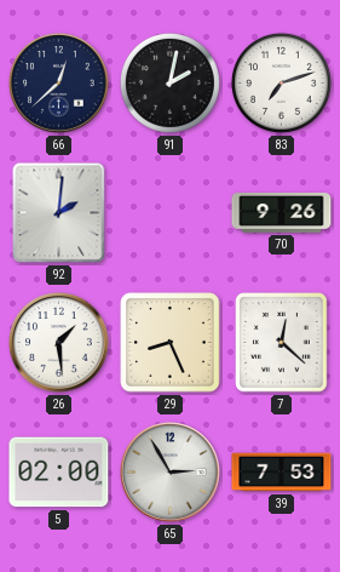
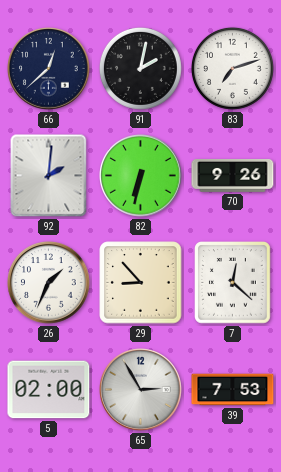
82: none -> 6:32
26: 1:29 -> 1:34
29: 8:26 -> 8:53
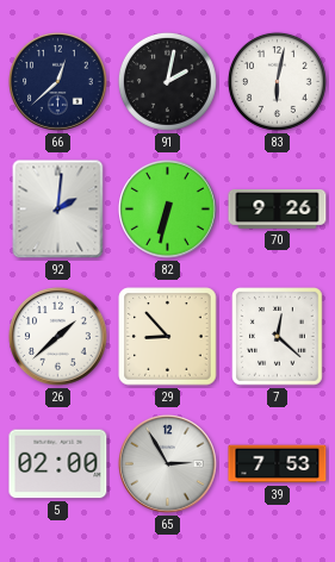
83: 7:12 -> 6:02
26: 1:34 -> 1:38
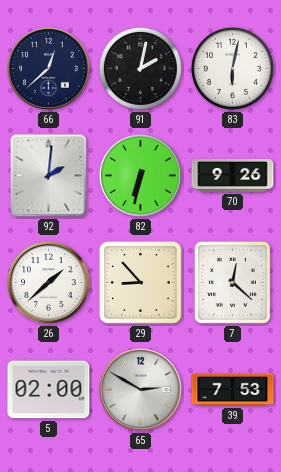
65: 2:55 -> 2:50
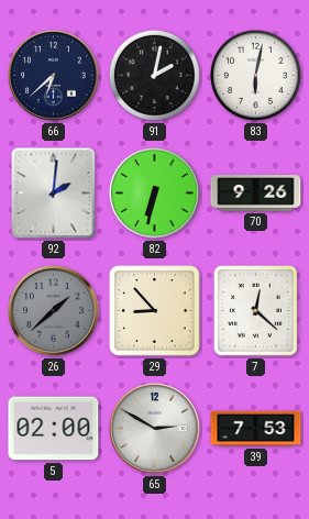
66: 12:38 -> 6:38
26 dial: white -> grey
